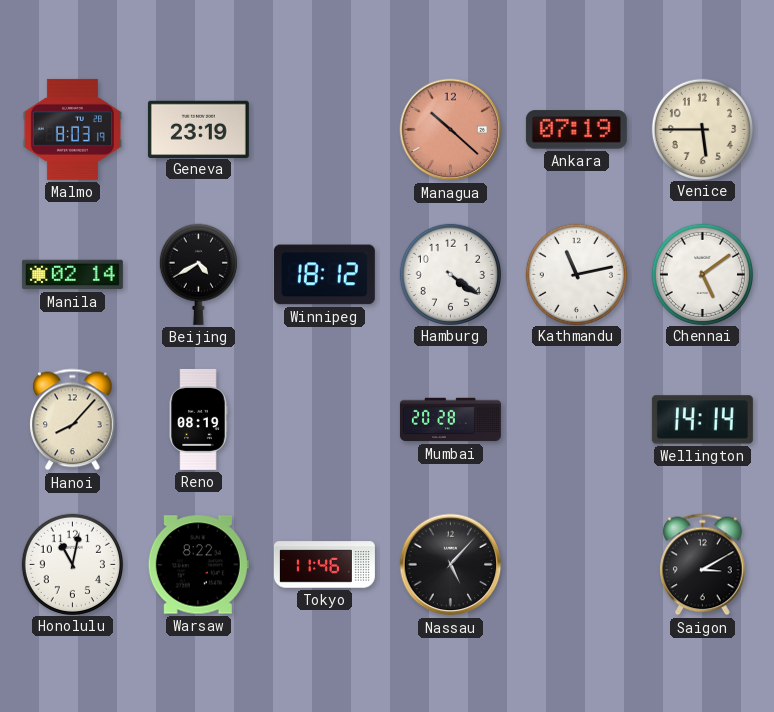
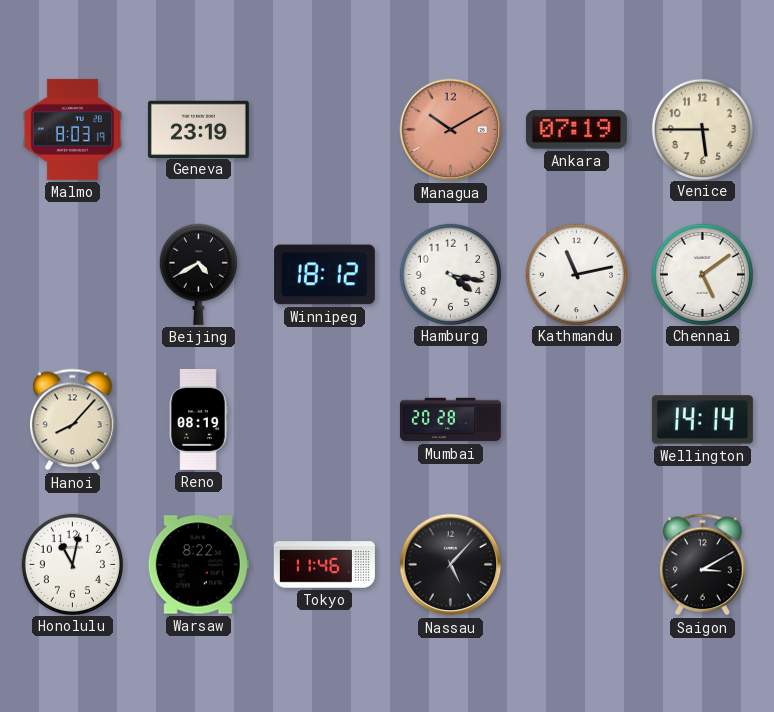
Managua: 10:22 -> 10:10
Manila: 02:14 -> none
Hamburg: 4:21 -> 4:17
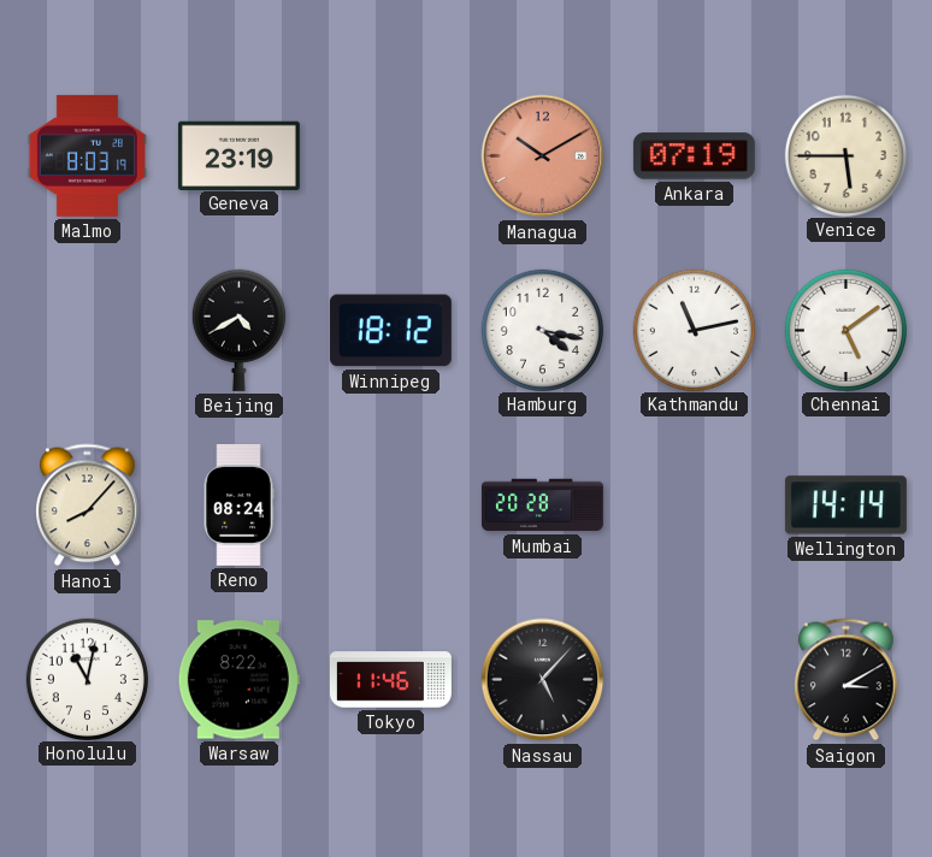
Reno: 08:19 -> 08:24
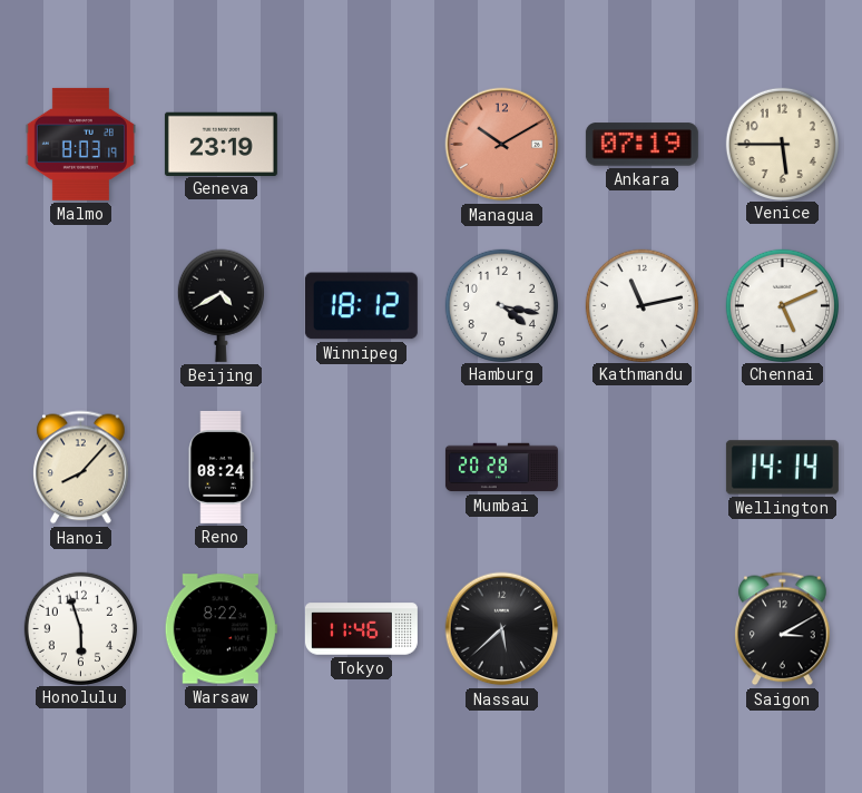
Chennai: 5:09 -> 5:11
Honolulu: 11:02 -> 5:57
Nassau: 5:07 -> 5:38
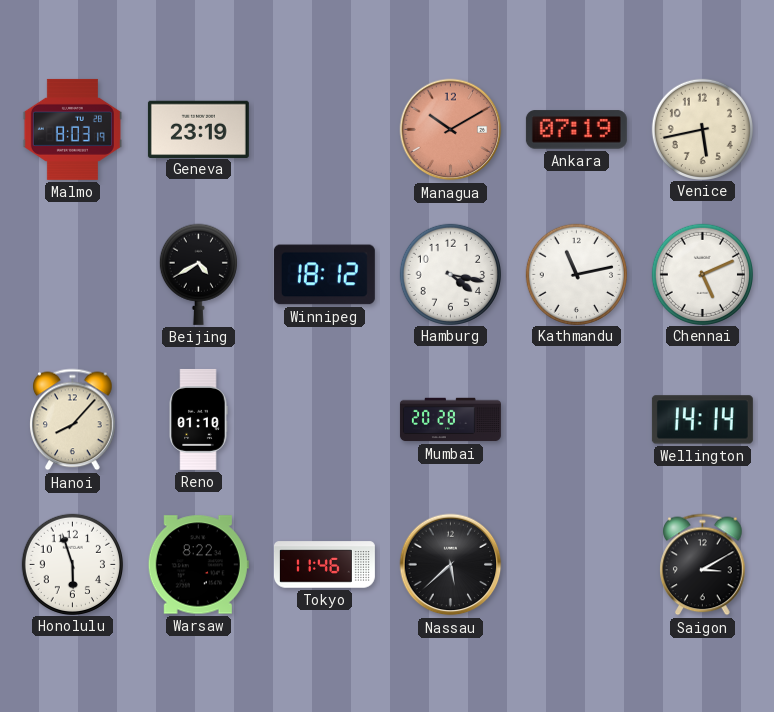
Venice: 5:45 -> 5:43
Reno: 08:24 -> 01:10
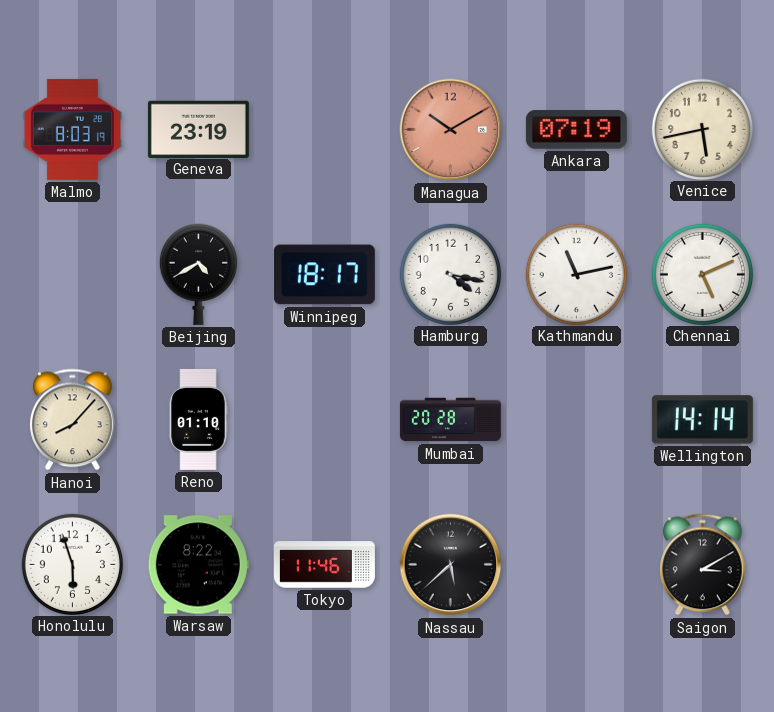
Winnipeg: 18:12 -> 18:17
